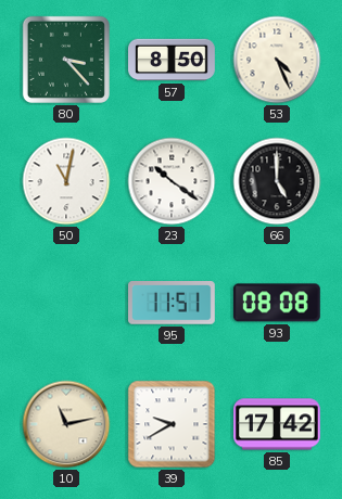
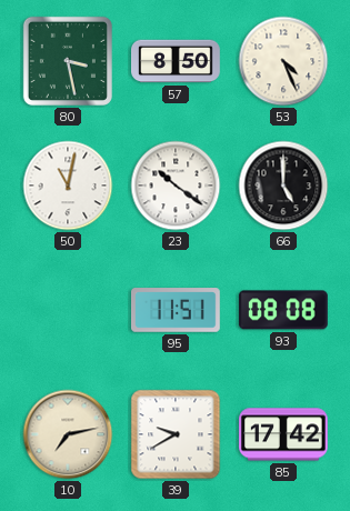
80: 3:23 -> 3:28
10: 11:13 -> 7:13
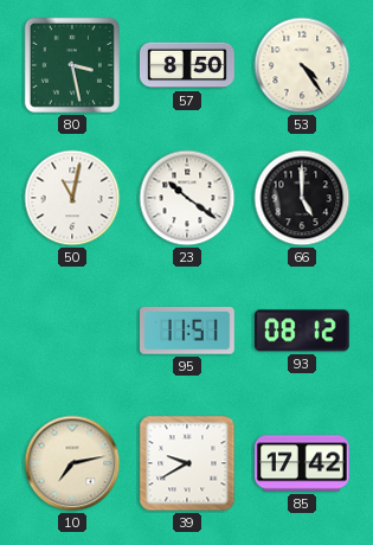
53: 4:26 -> 4:24
93: 08:08 -> 08:12
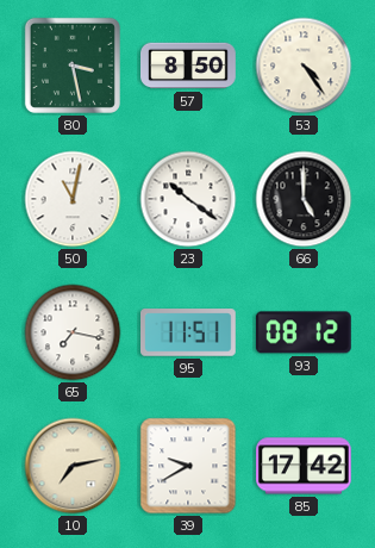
65: none -> 7:17
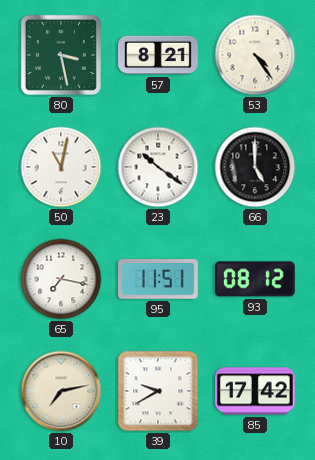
57: 8:50 -> 8:21
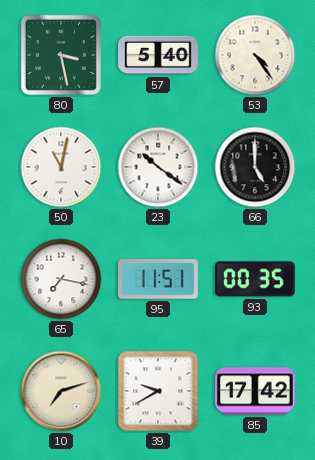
57: 8:21 -> 5:40
93: 08:12 -> 00:35
10: 7:13 -> 7:12
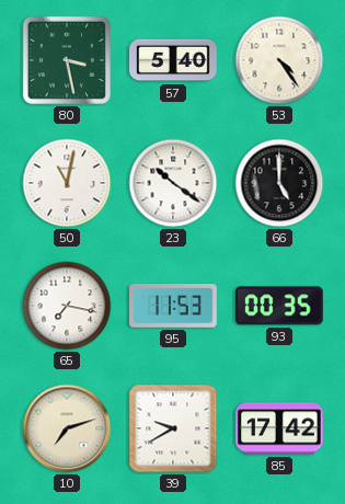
95: 11:51 -> 11:53
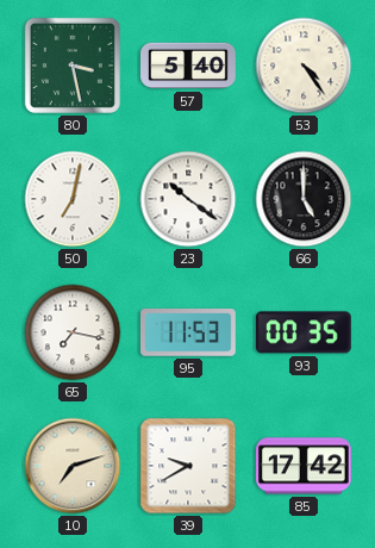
50: 11:02 -> 7:02
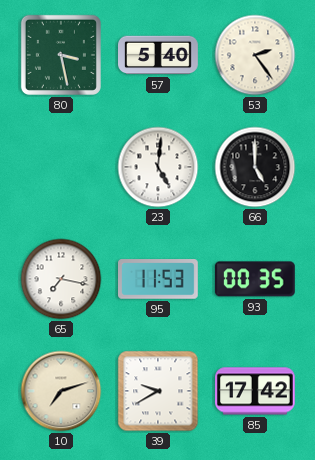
53: 4:24 -> 2:24
50: 7:02 -> none
23: 10:21 -> 5:01
